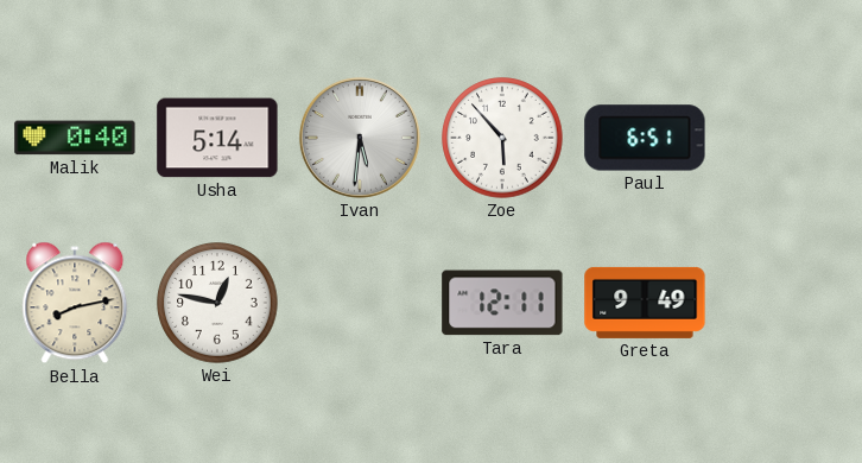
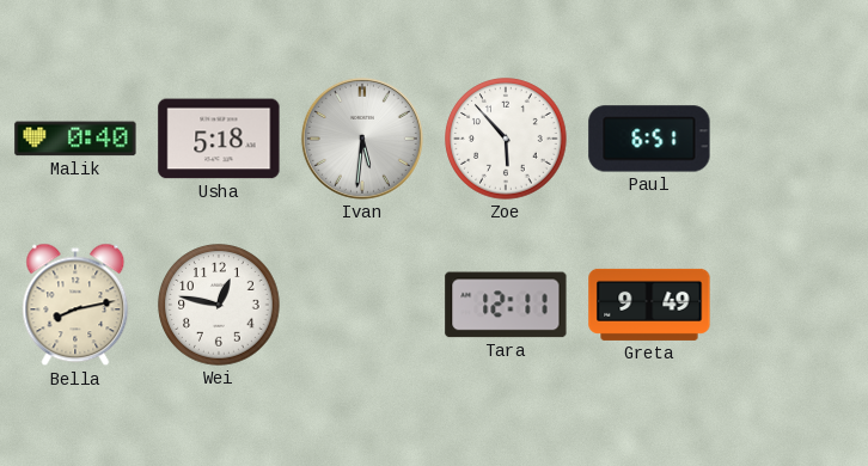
Usha: 5:14 -> 5:18
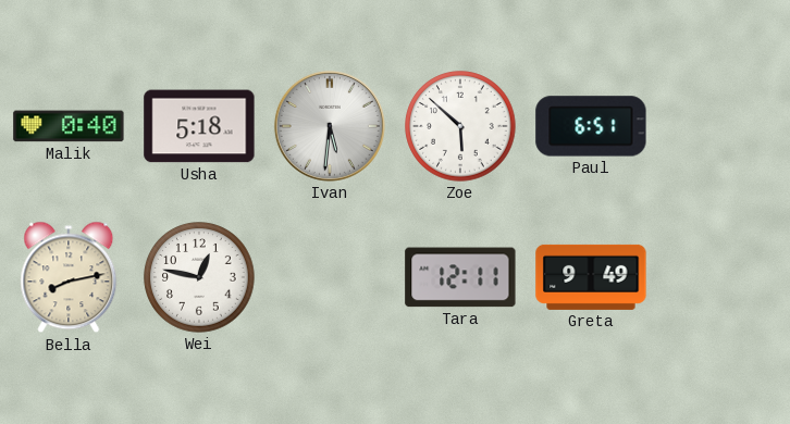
Zoe: 5:53 -> 5:52
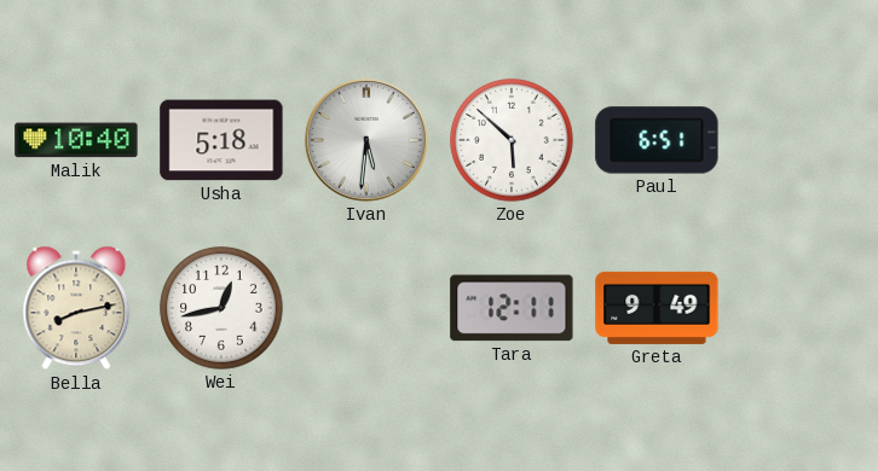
Malik: 0:40 -> 10:40
Wei: 12:47 -> 12:43
